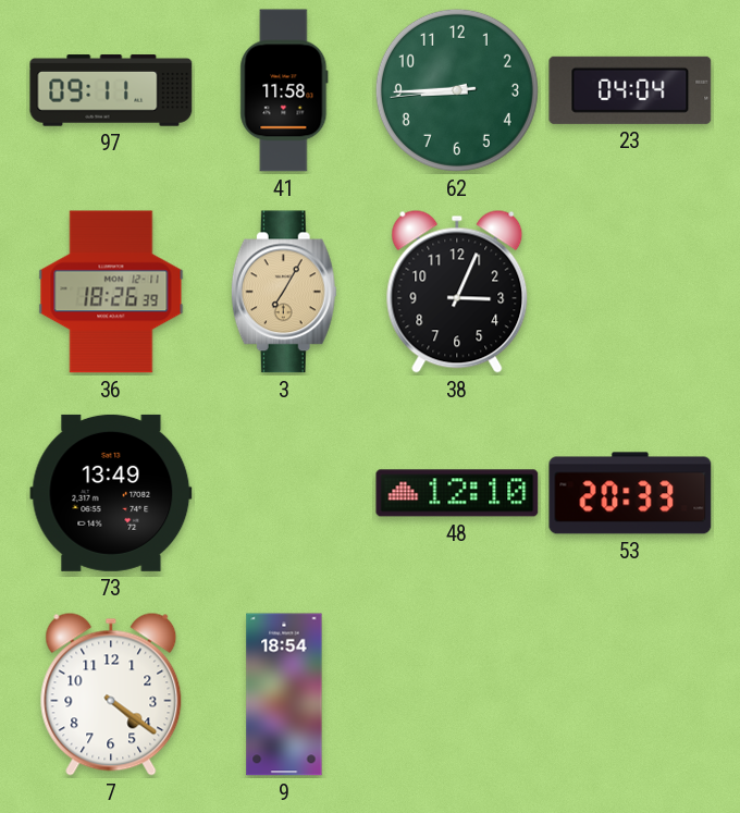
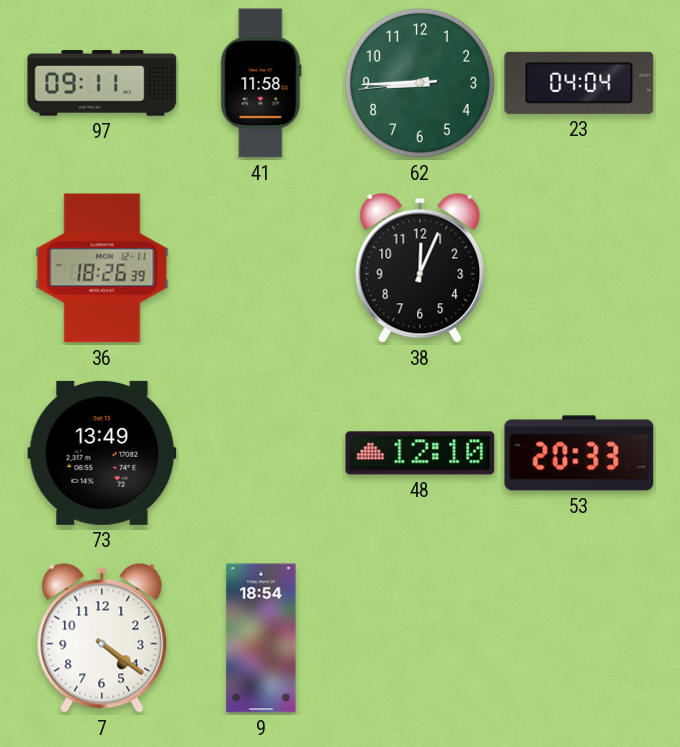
3: 7:05 -> none
38: 3:04 -> 12:04
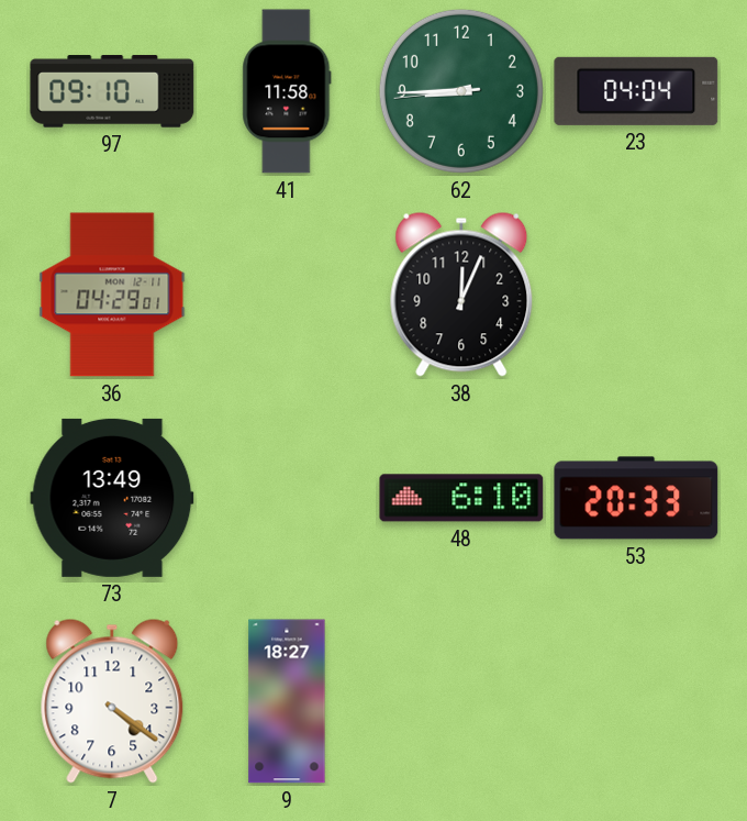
97: 09:11 -> 09:10
36: 18:26 -> 04:29
48: 12:10 -> 6:10
9: 18:54 -> 18:27
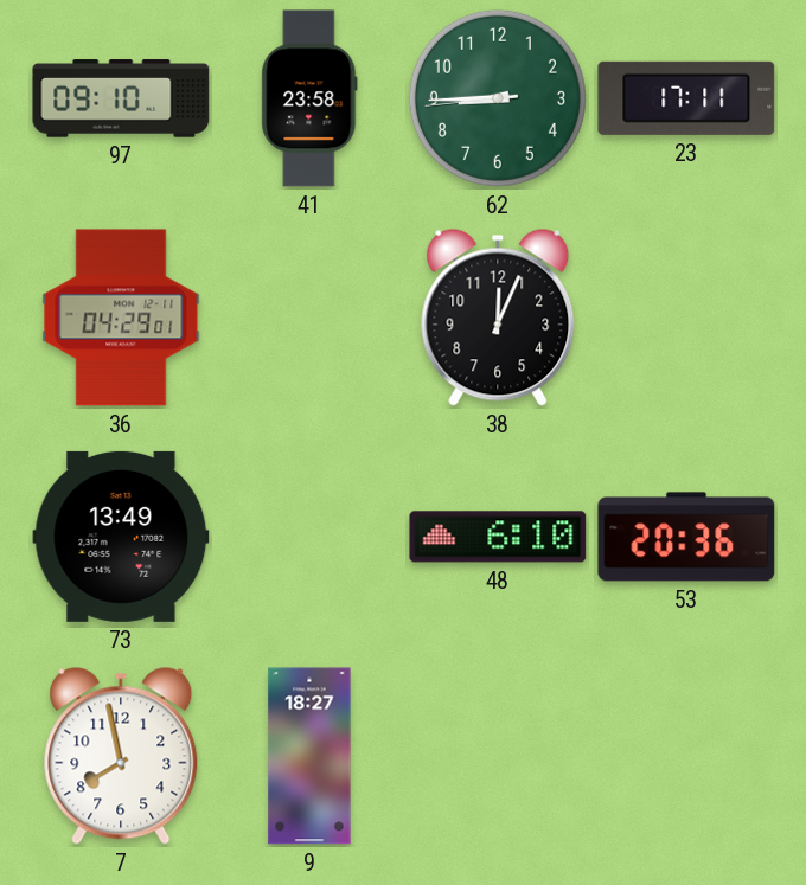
41: 11:58 -> 23:58
23: 04:04 -> 17:11
53: 20:33 -> 20:36
7: 4:21 -> 7:58
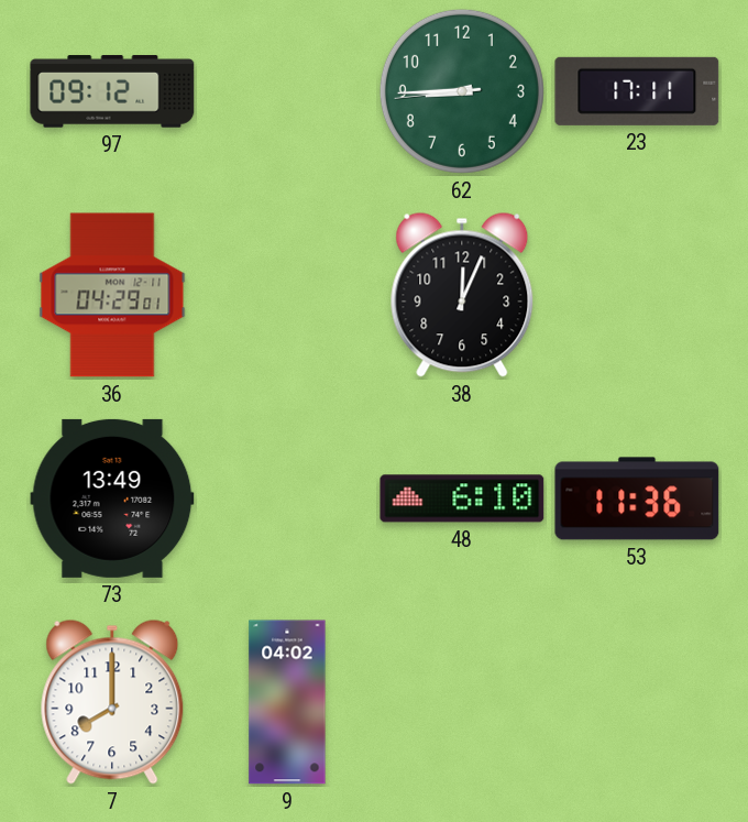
97: 09:10 -> 09:12
41: 23:58 -> none
53: 20:36 -> 11:36
7: 7:58 -> 8:00
9: 18:27 -> 04:02
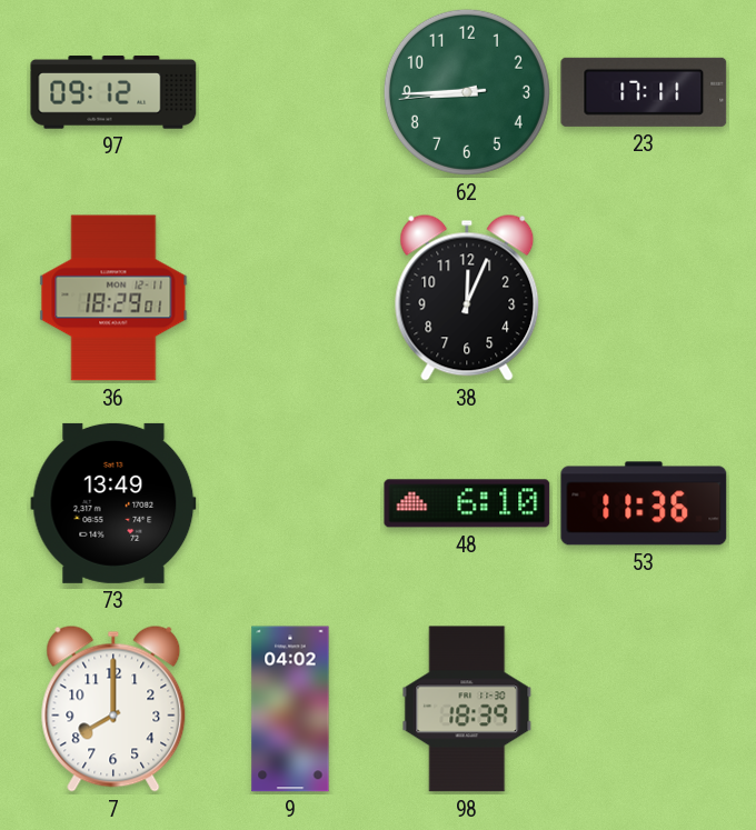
36: 04:29 -> 18:29
98: none -> 18:39
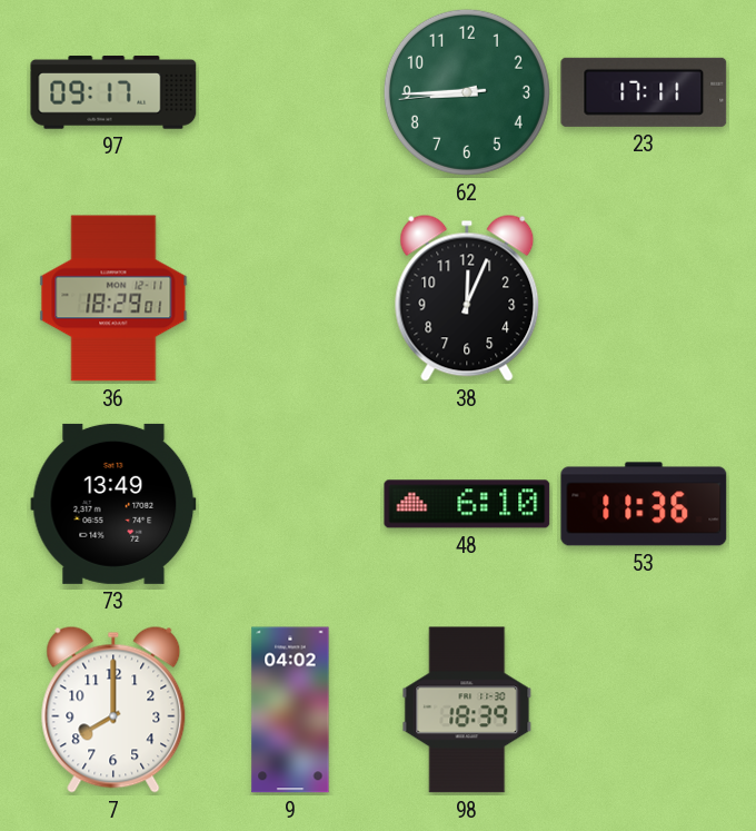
97: 09:12 -> 09:17
